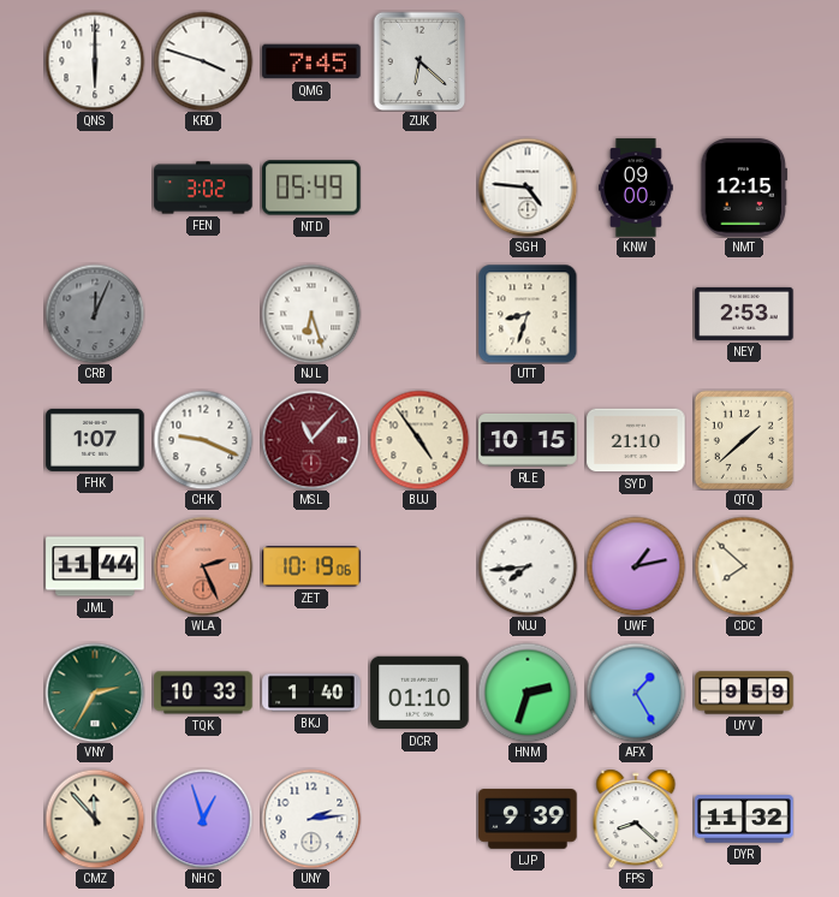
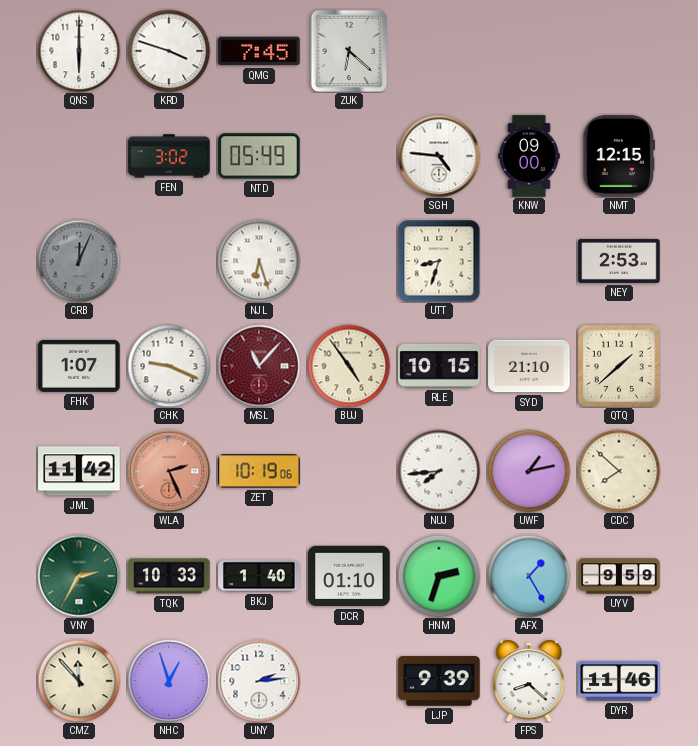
JML: 11:44 -> 11:42
DYR: 11:32 -> 11:46
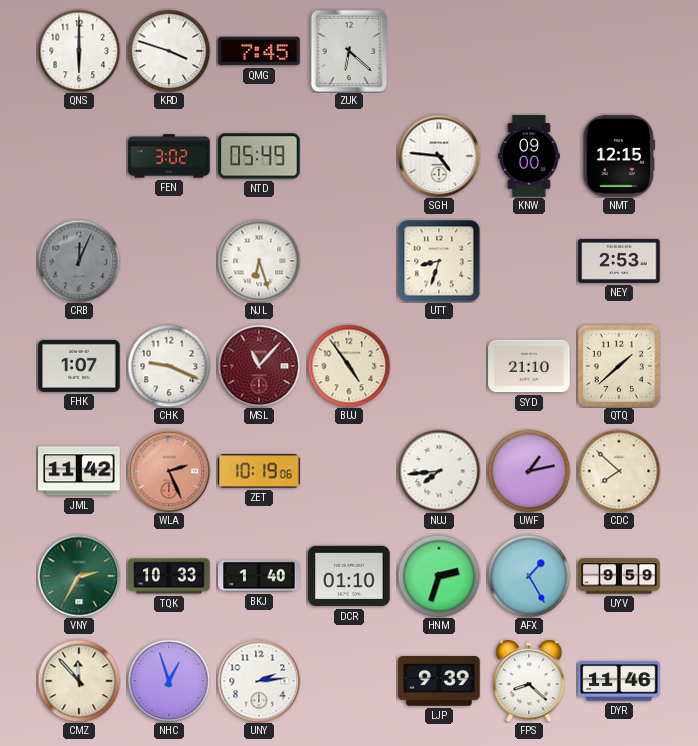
RLE: 10:15 -> none
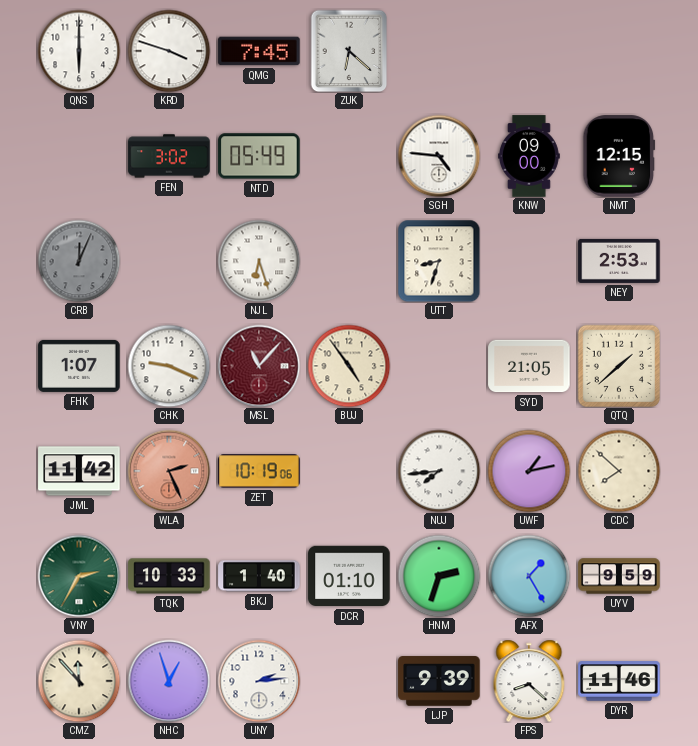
SYD: 21:10 -> 21:05
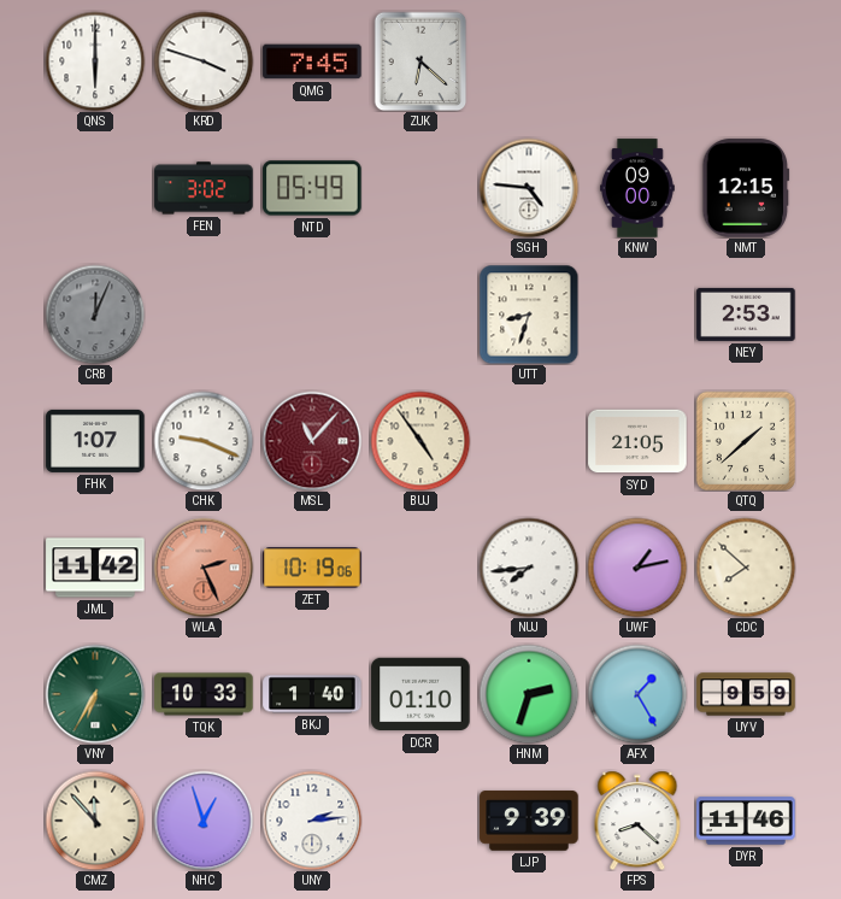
NJL: 6:27 -> none
VNY: 2:35 -> 6:35
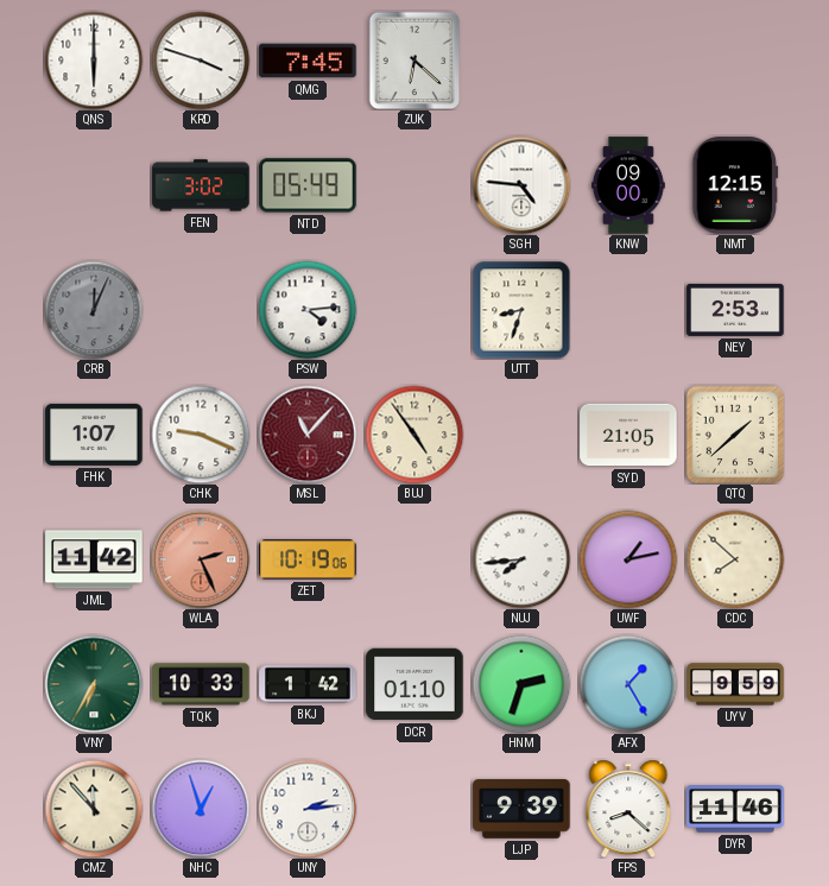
PSW: none -> 4:14
BKJ: 1:40 -> 1:42
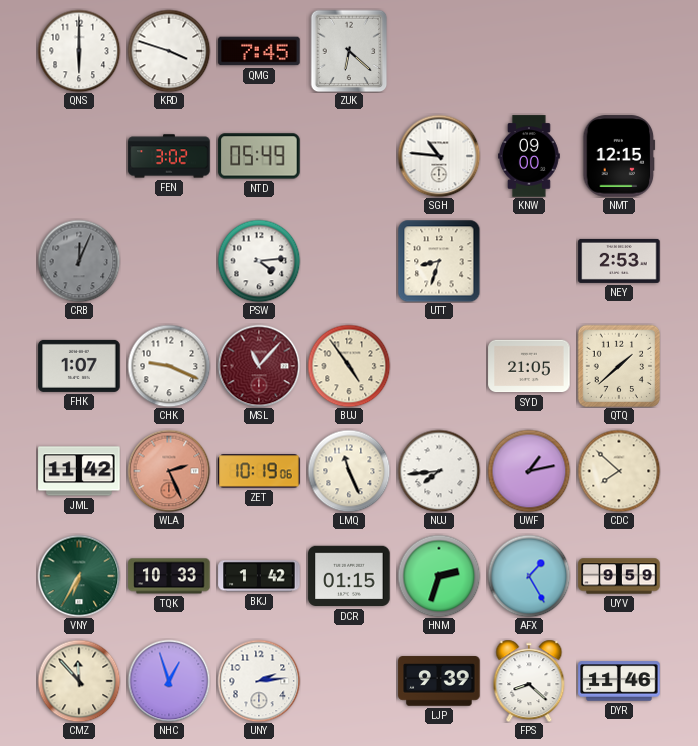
SGH: 4:46 -> 10:46
LMQ: none -> 11:26
DCR: 01:10 -> 01:15
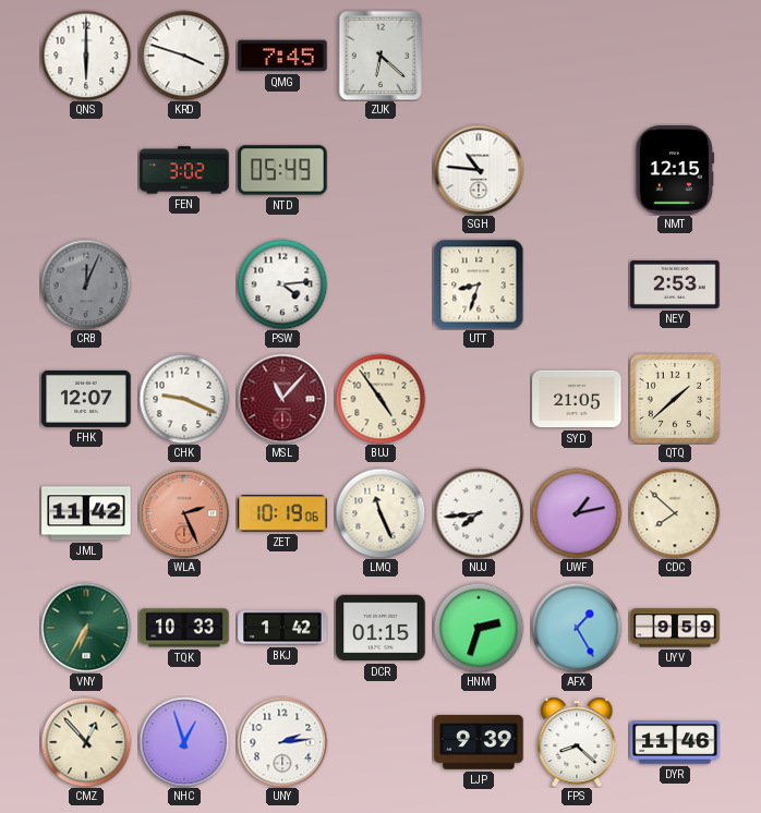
KNW: 09:00 -> none
FHK: 1:07 -> 12:07
CMZ: 11:53 -> 12:53
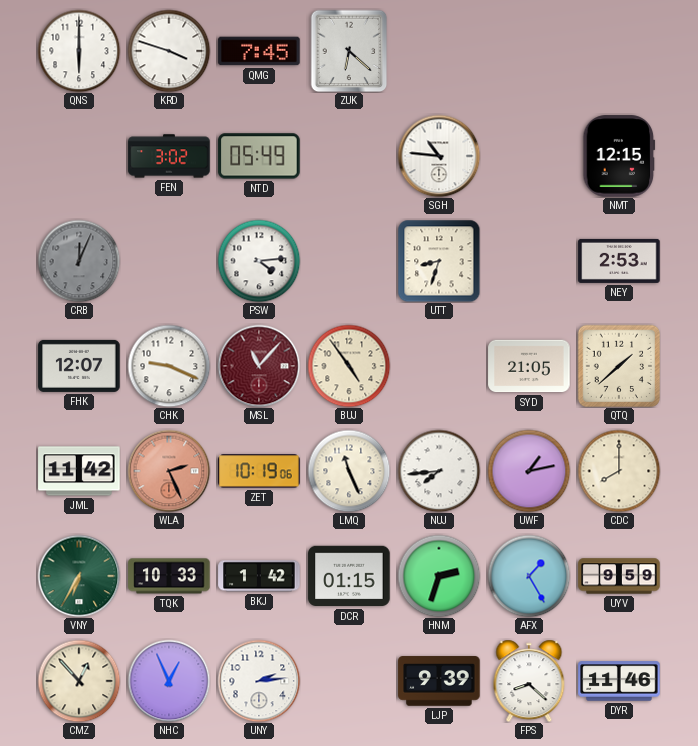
CDC: 7:52 -> 8:00
NHC: 12:57 -> 12:56
